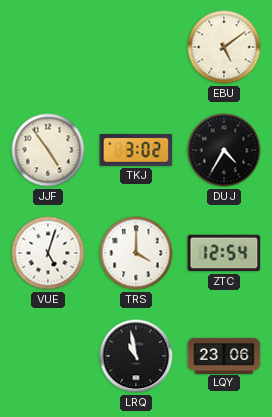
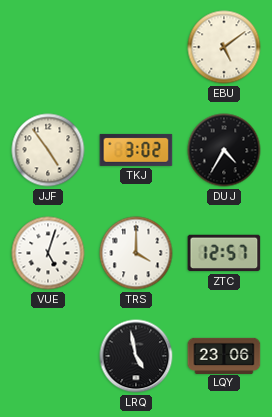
ZTC: 12:54 -> 12:57
LRQ: 10:58 -> 4:58
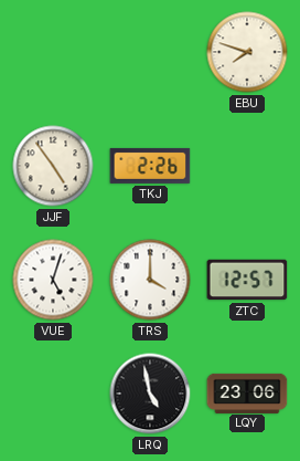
EBU: 5:09 -> 7:48
TKJ: 3:02 -> 2:26
DUJ: 4:35 -> none
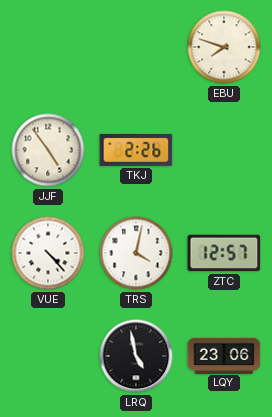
VUE: 5:03 -> 4:23
TRS: 4:00 -> 4:02
